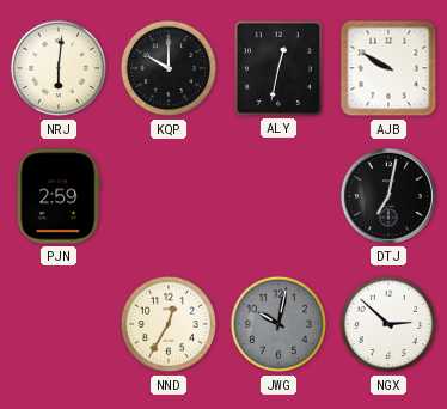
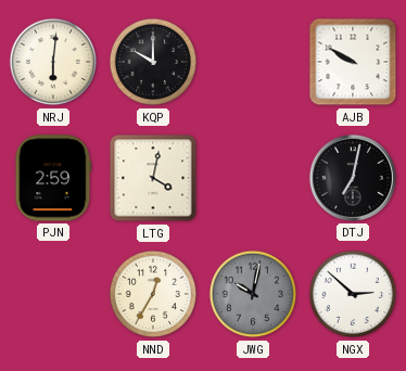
ALY: 12:32 -> none
LTG: none -> 4:02
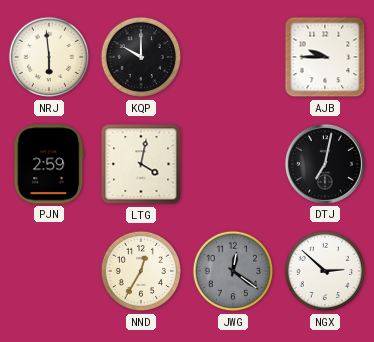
NRJ: 6:01 -> 5:59
AJB: 9:50 -> 9:45
JWG: 10:02 -> 12:21
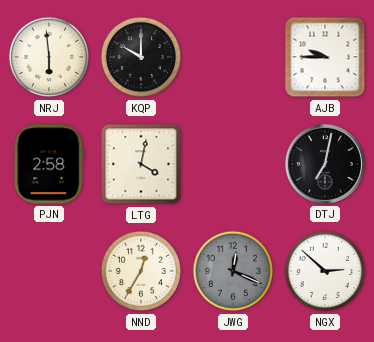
PJN: 2:59 -> 2:58
JWG: 12:21 -> 12:19
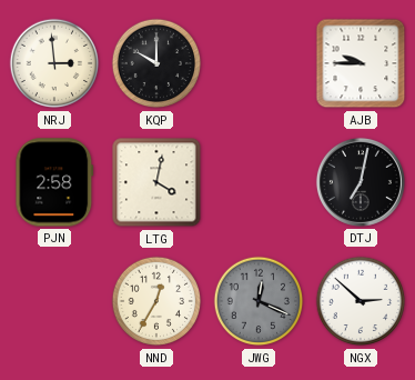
NRJ: 5:59 -> 2:59
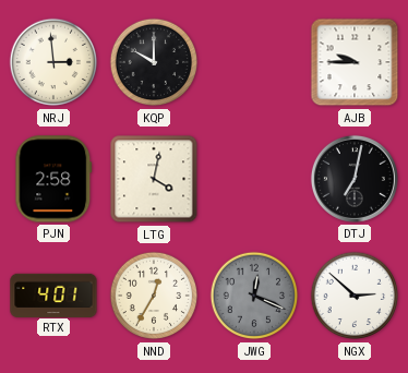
RTX: none -> 4:01
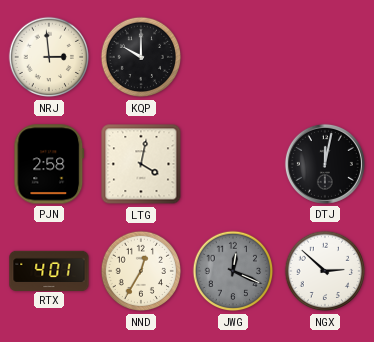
AJB: 9:45 -> none
DTJ: 7:02 -> 12:02
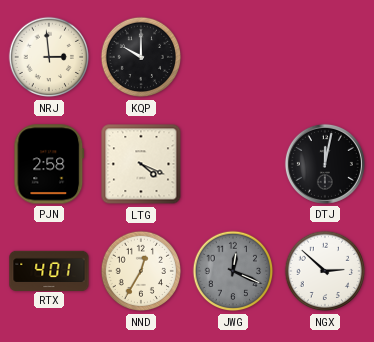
LTG: 4:02 -> 4:19
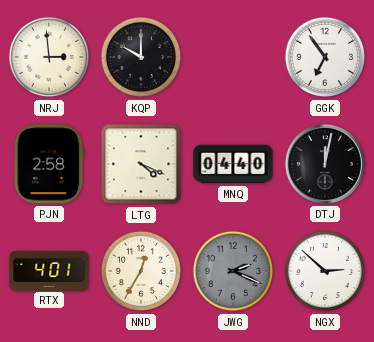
GGK: none -> 6:54
MNQ: none -> 04:40
JWG: 12:19 -> 2:19
